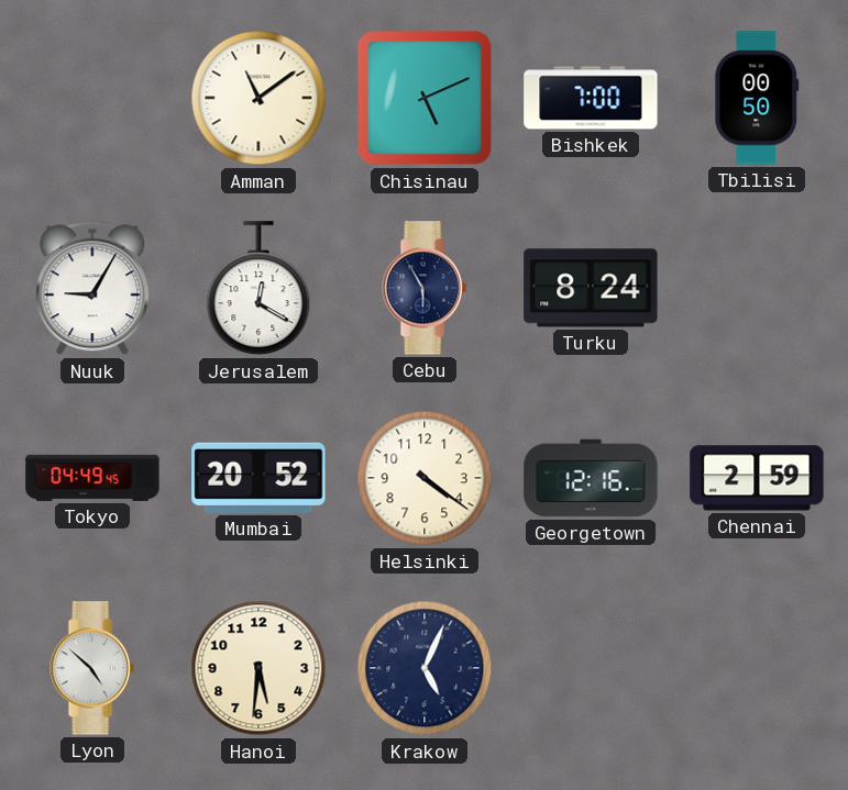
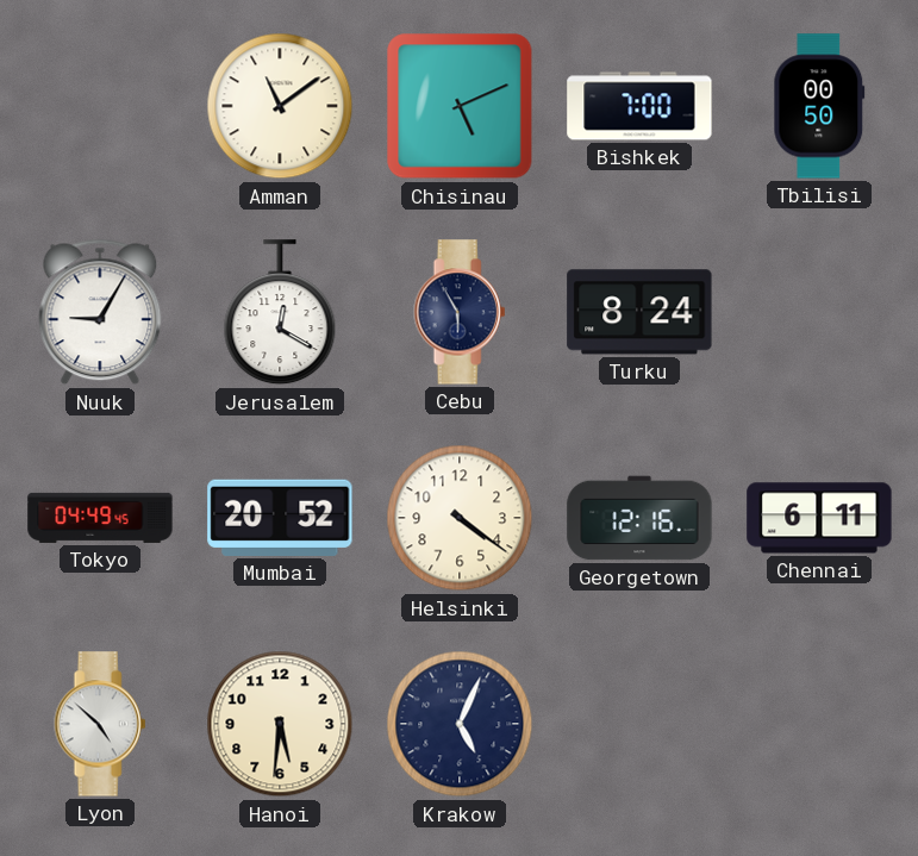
Chennai: 2:59 -> 6:11
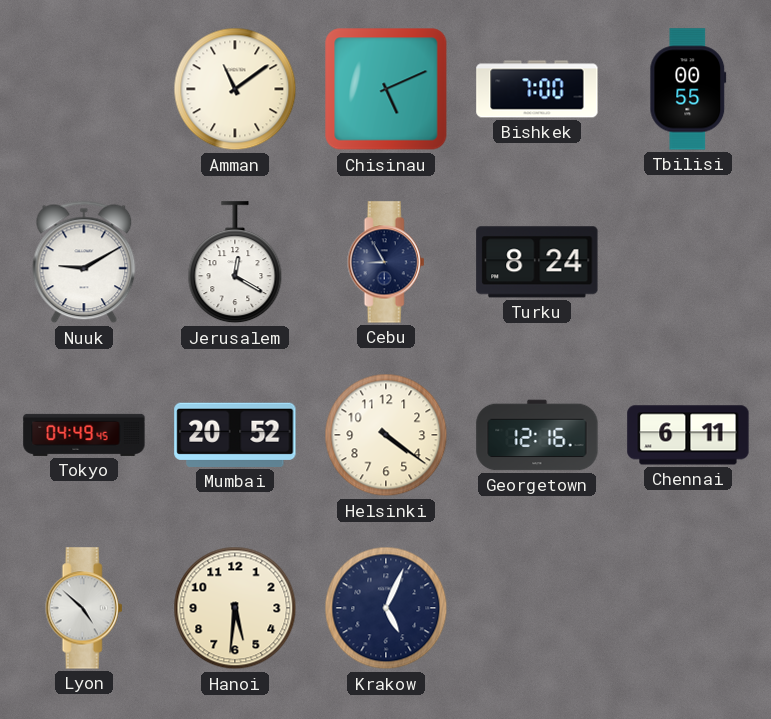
Tbilisi: 00:50 -> 00:55
Nuuk: 9:05 -> 9:10
Cebu: 5:55 -> 8:55
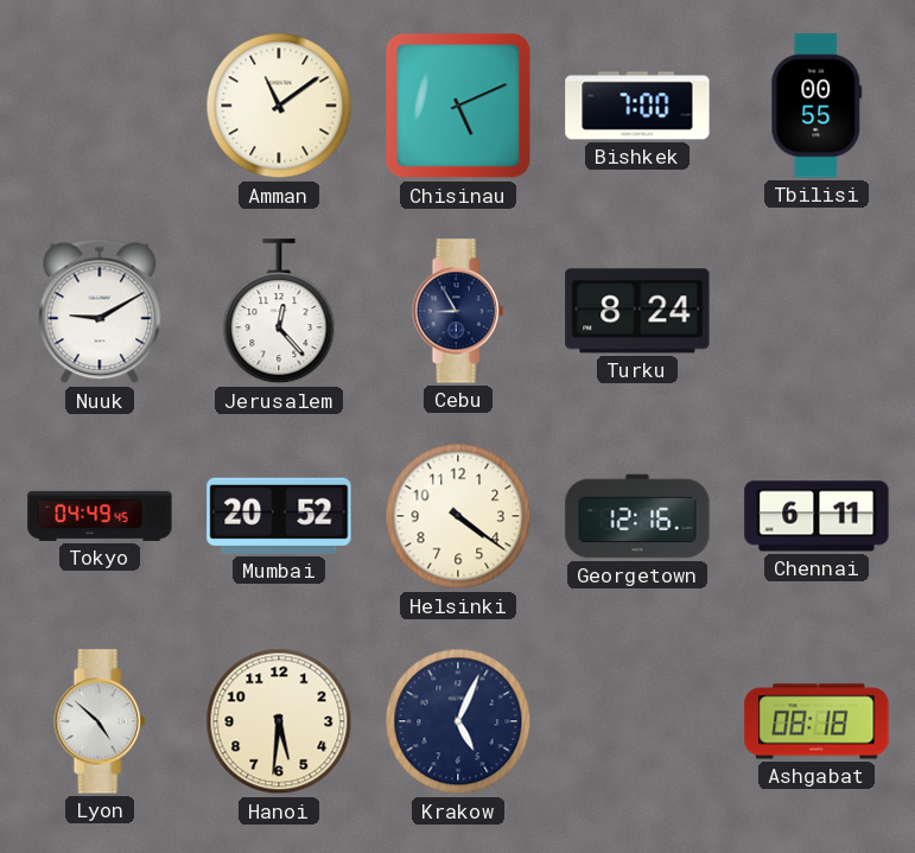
Jerusalem: 12:20 -> 12:23
Ashgabat: none -> 08:18
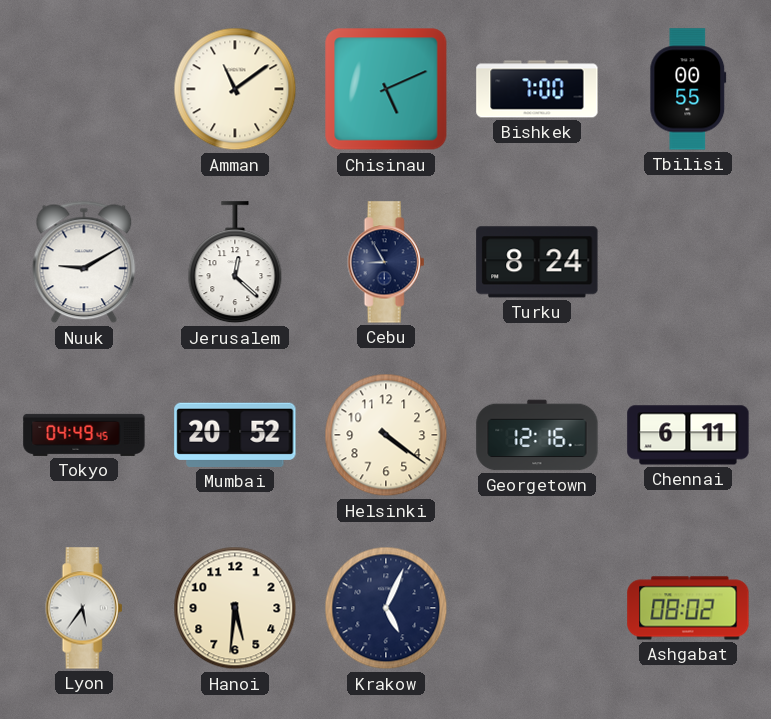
Jerusalem: 12:23 -> 12:22
Lyon: 4:52 -> 5:36
Ashgabat: 08:18 -> 08:02
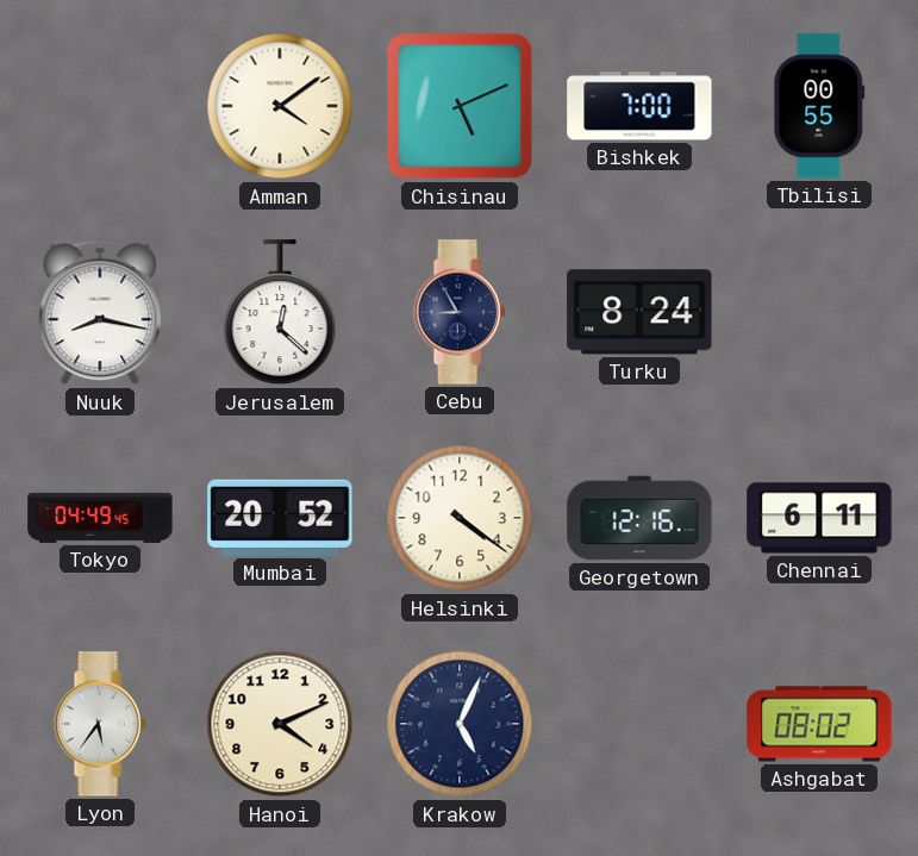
Amman: 11:09 -> 4:09
Nuuk: 9:10 -> 8:17
Hanoi: 5:31 -> 4:11
